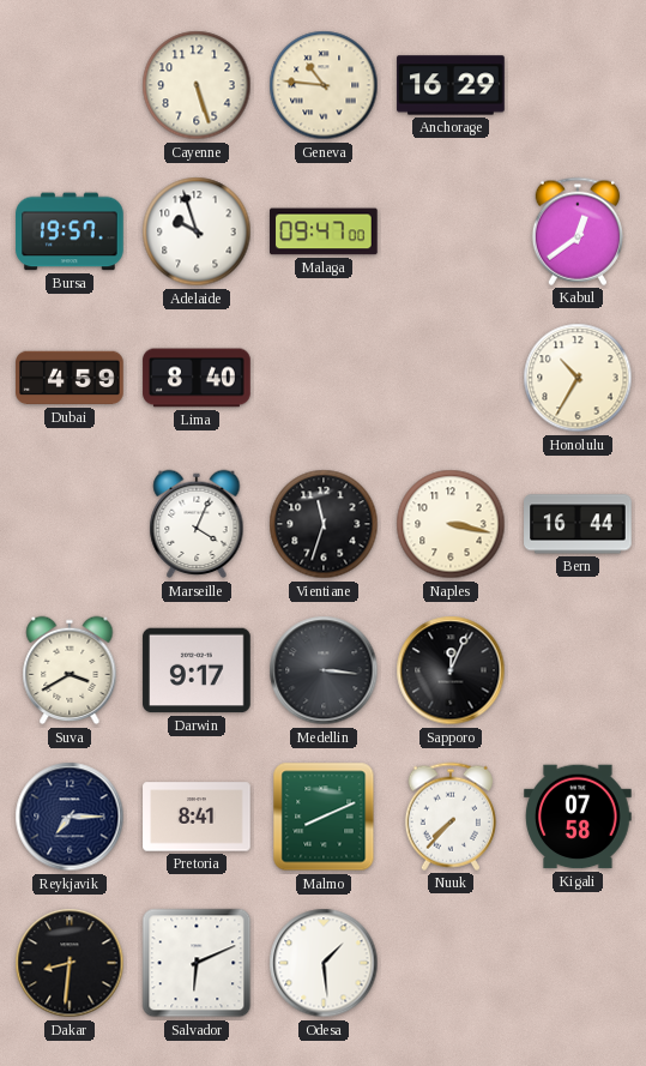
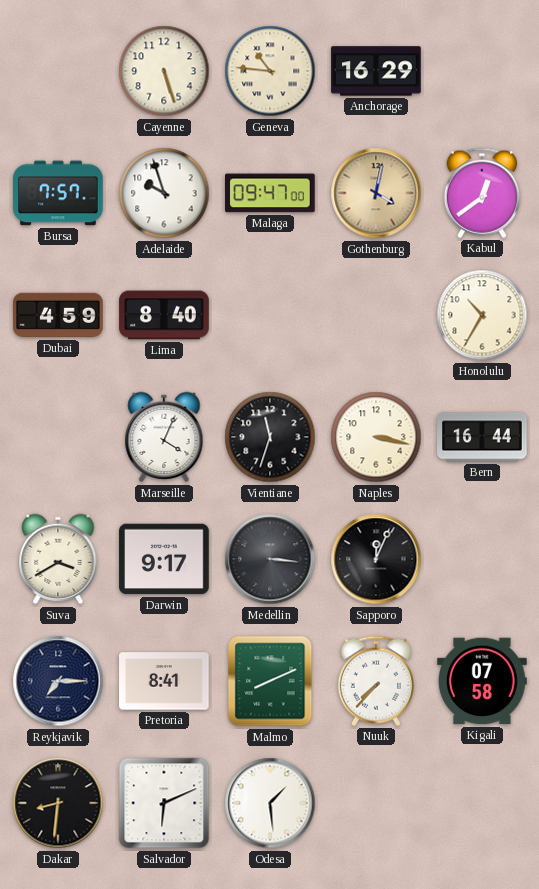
Bursa: 19:57 -> 7:57
Gothenburg: none -> 4:02
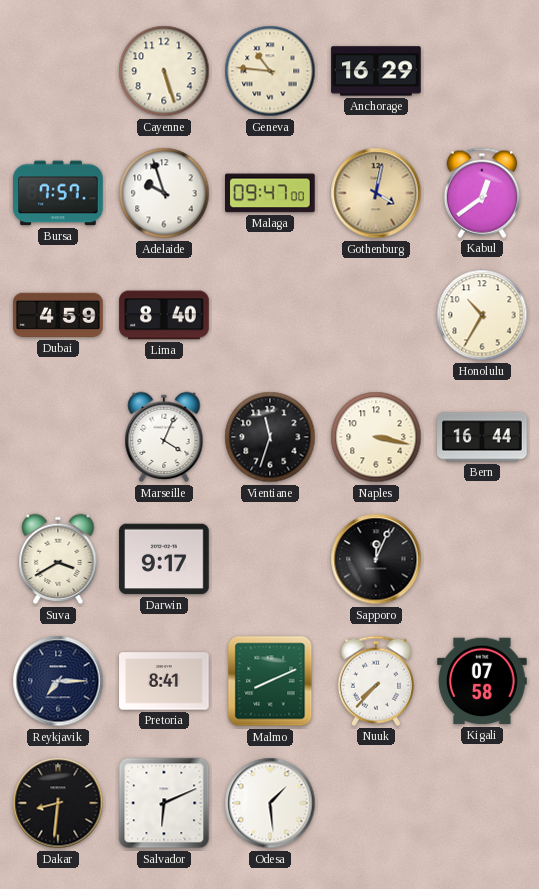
Medellin: 3:16 -> none
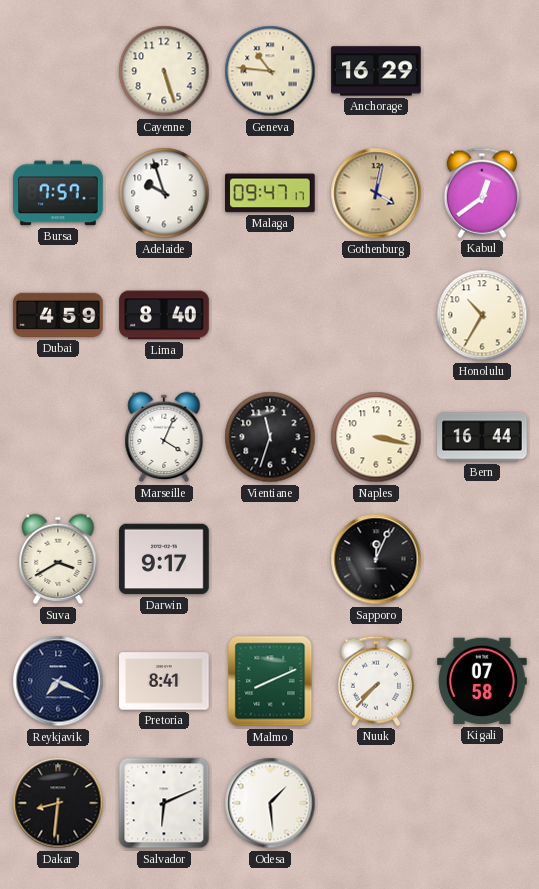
Malaga: 09:47:00 -> 09:47:17
Reykjavik: 7:15 -> 7:19
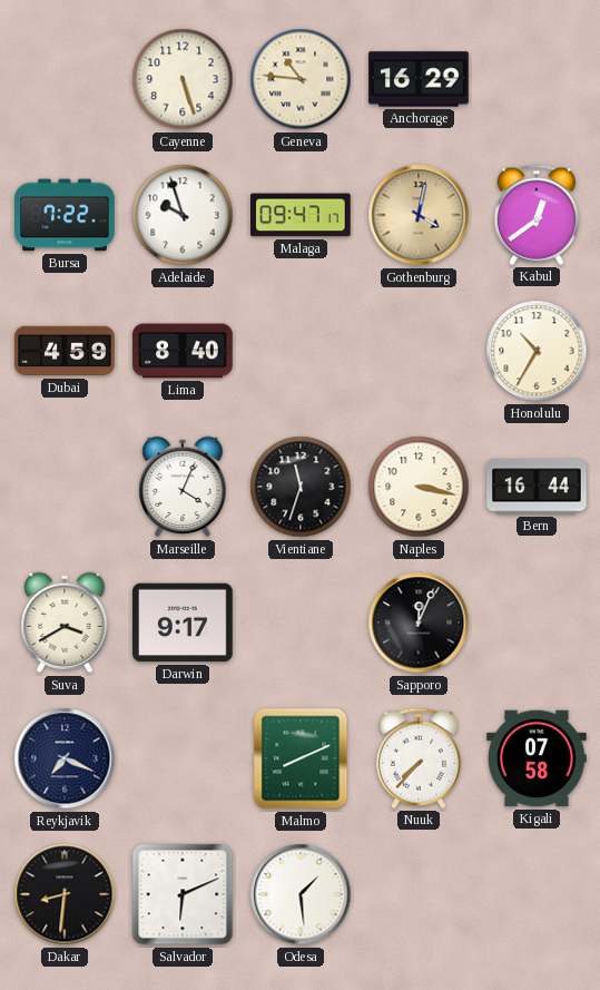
Bursa: 7:57 -> 7:22
Pretoria: 8:41 -> none
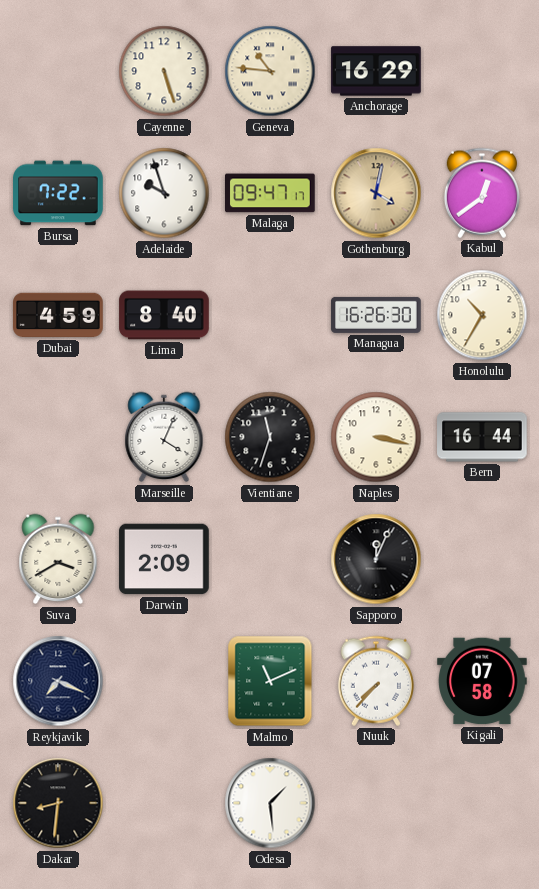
Managua: none -> 16:26
Darwin: 9:17 -> 2:09
Malmo: 8:11 -> 11:11
Salvador: 6:11 -> none
